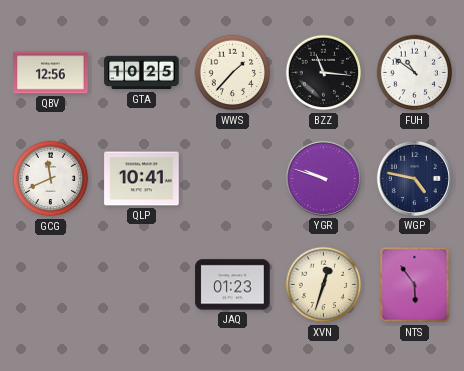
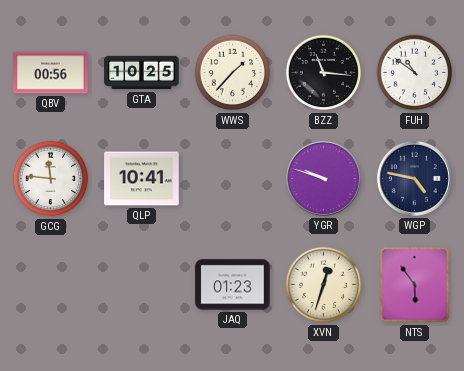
QBV: 12:56 -> 00:56
GCG: 11:41 -> 11:46
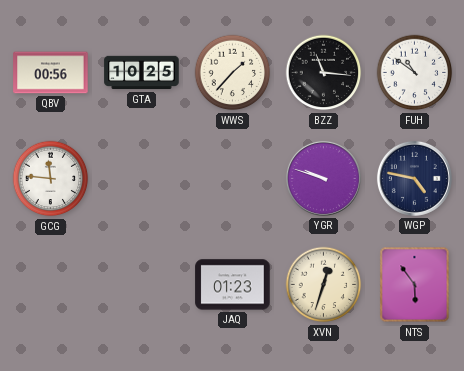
QLP: 10:41 -> none
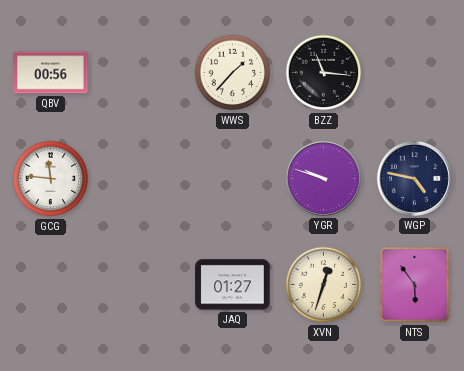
GTA: 10:25 -> none
FUH: 10:51 -> none
JAQ: 01:23 -> 01:27
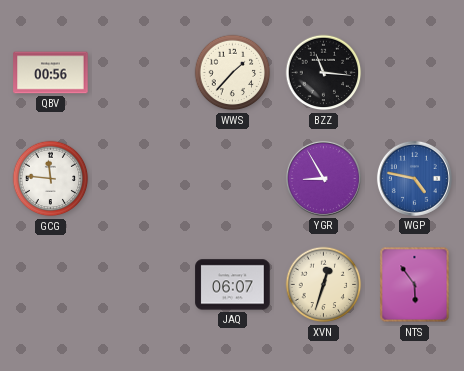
YGR: 9:48 -> 8:55
WGP dial: navy -> blue
JAQ: 01:27 -> 06:07
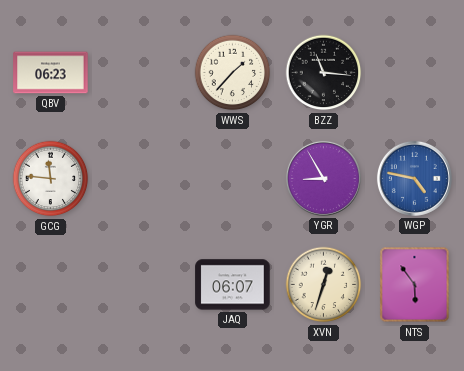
QBV: 00:56 -> 06:23
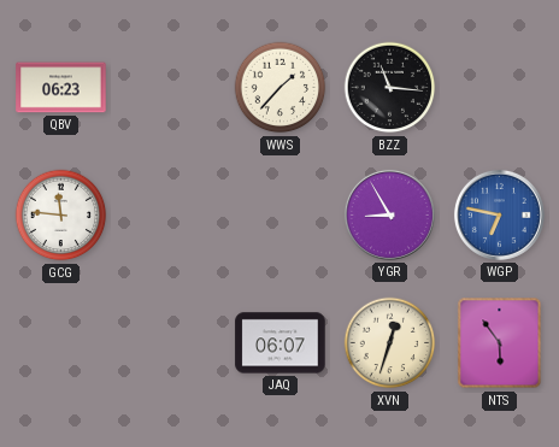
WGP: 4:47 -> 6:47
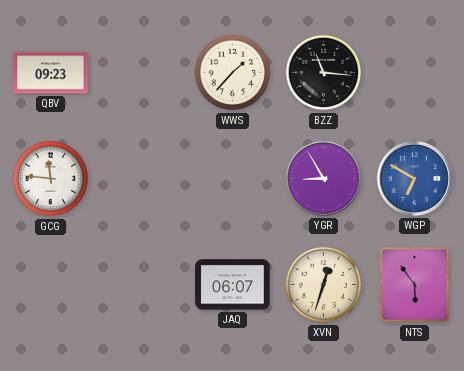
QBV: 06:23 -> 09:23
WGP: 6:47 -> 6:50
